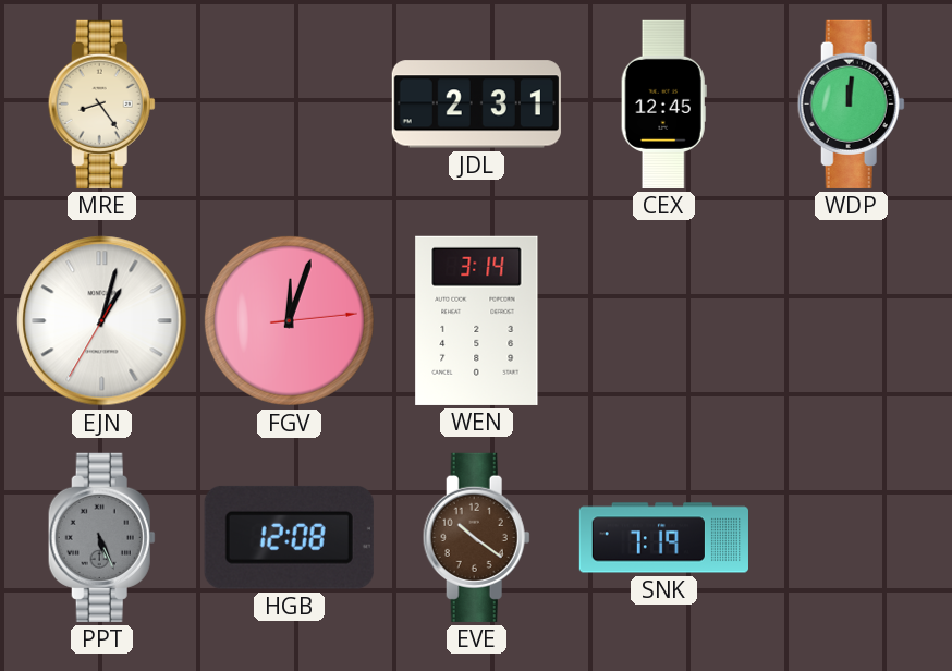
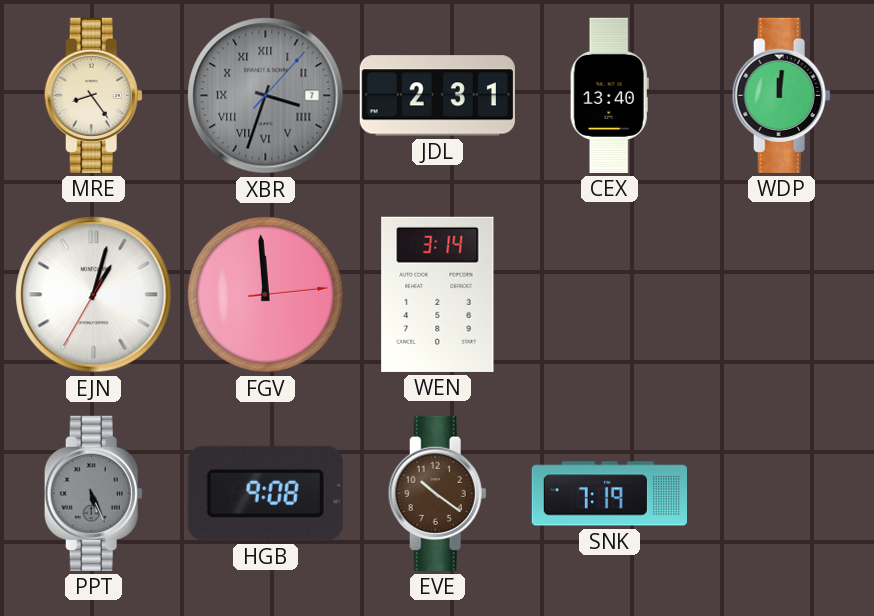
XBR: none -> 3:33
CEX: 12:45 -> 13:40
FGV: 12:03 -> 11:59
HGB: 12:08 -> 9:08
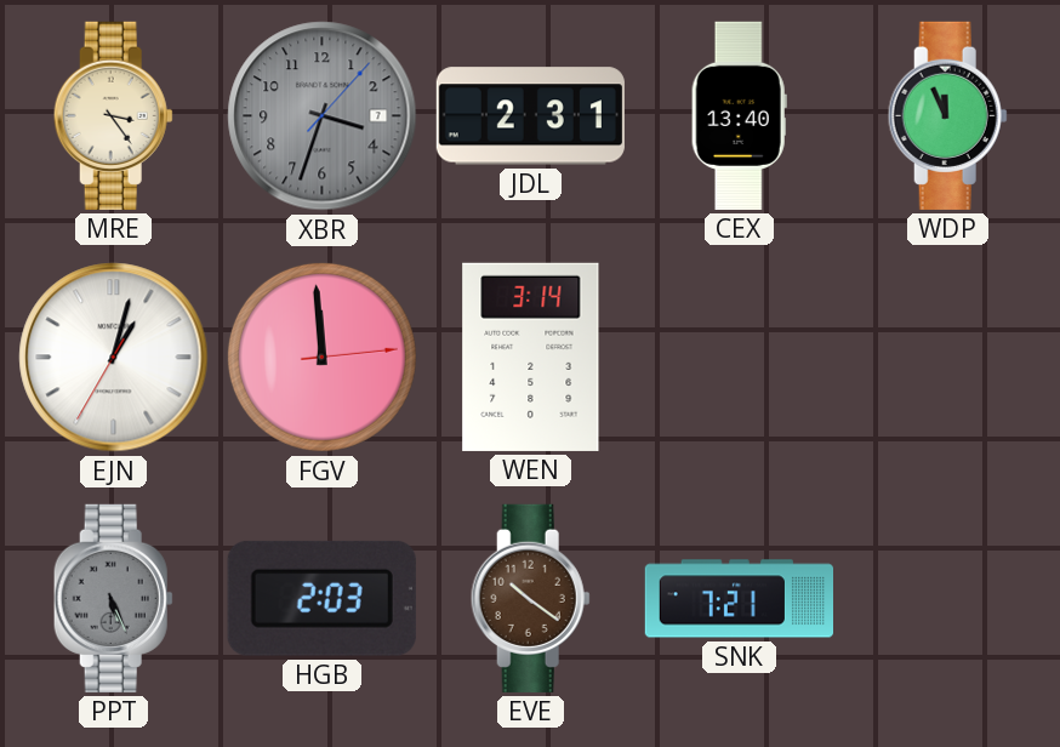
MRE: 8:24 -> 3:24
XBR numerals: Roman -> Arabic
WDP: 12:01 -> 11:56
HGB: 9:08 -> 2:03
SNK: 7:19 -> 7:21
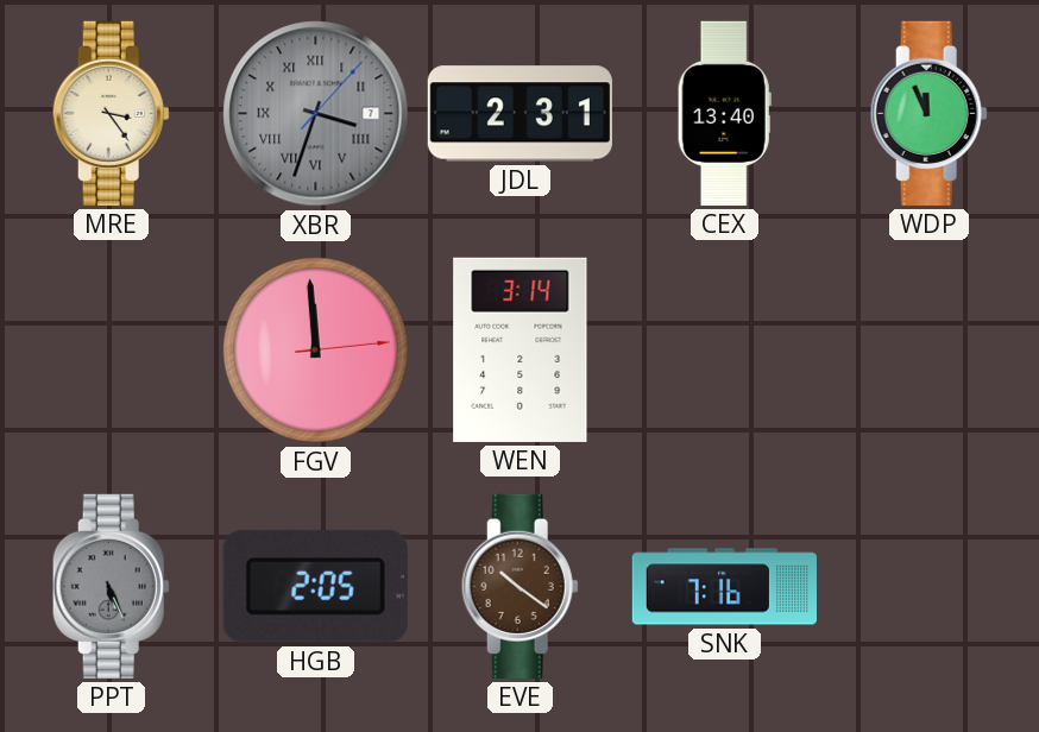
XBR numerals: Arabic -> Roman
EJN: 1:02 -> none
HGB: 2:03 -> 2:05
SNK: 7:21 -> 7:16
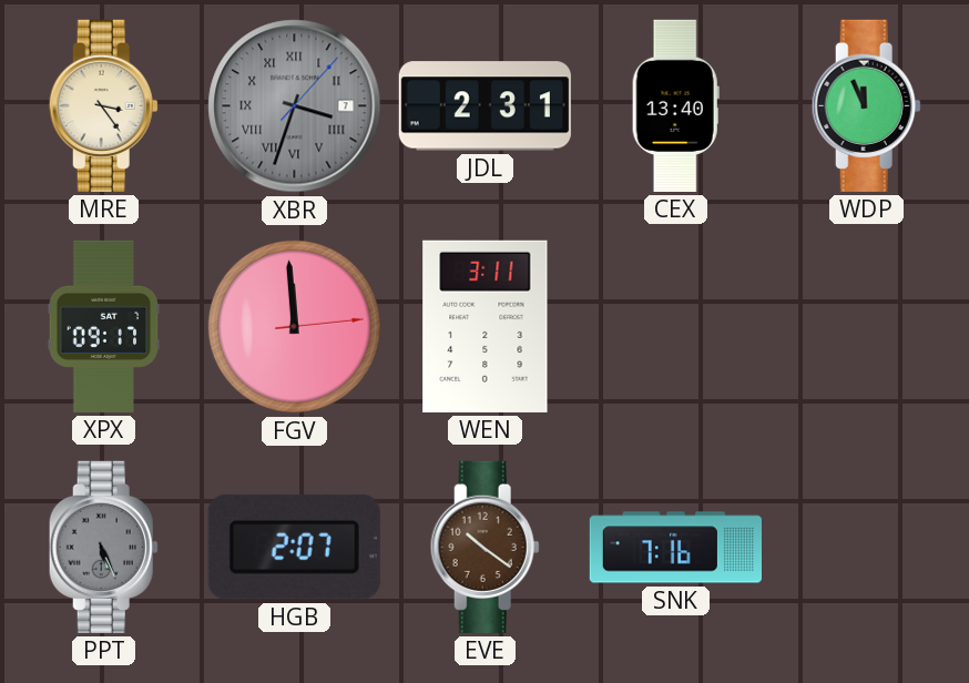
XPX: none -> 09:17
WEN: 3:14 -> 3:11
HGB: 2:05 -> 2:07
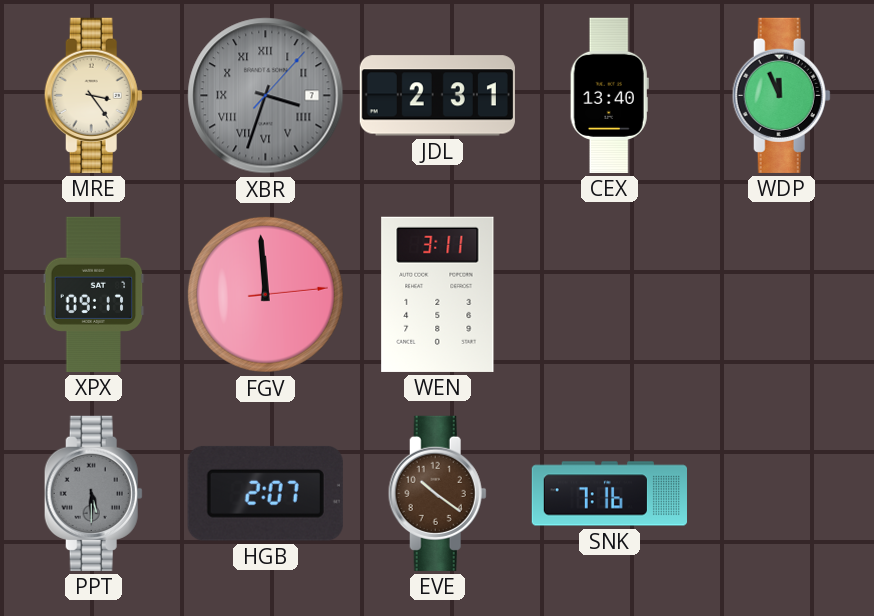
PPT: 5:26 -> 5:30
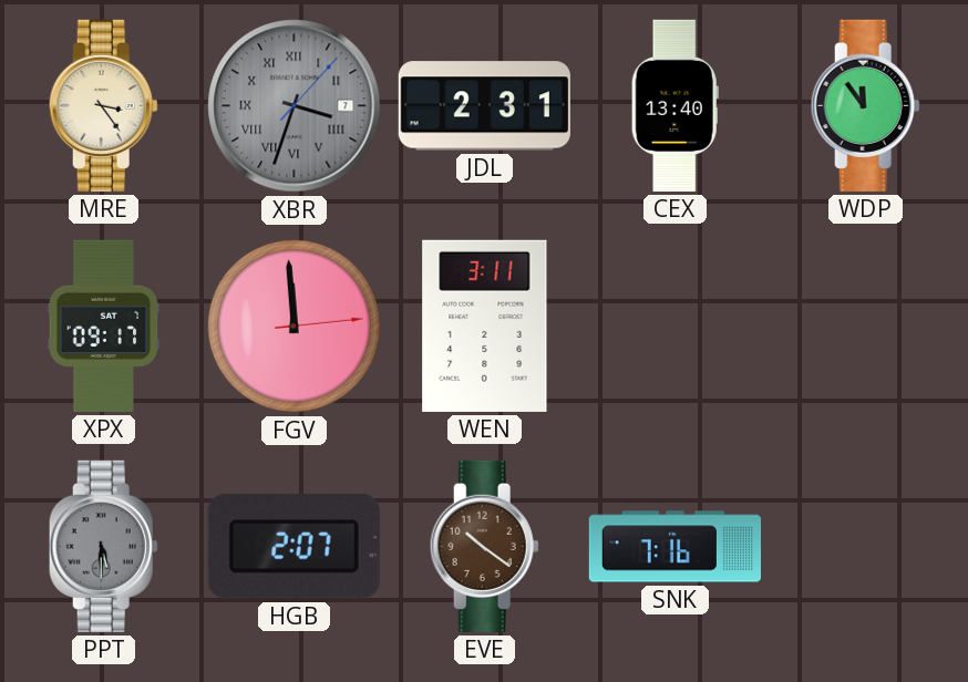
WDP: 11:56 -> 11:54
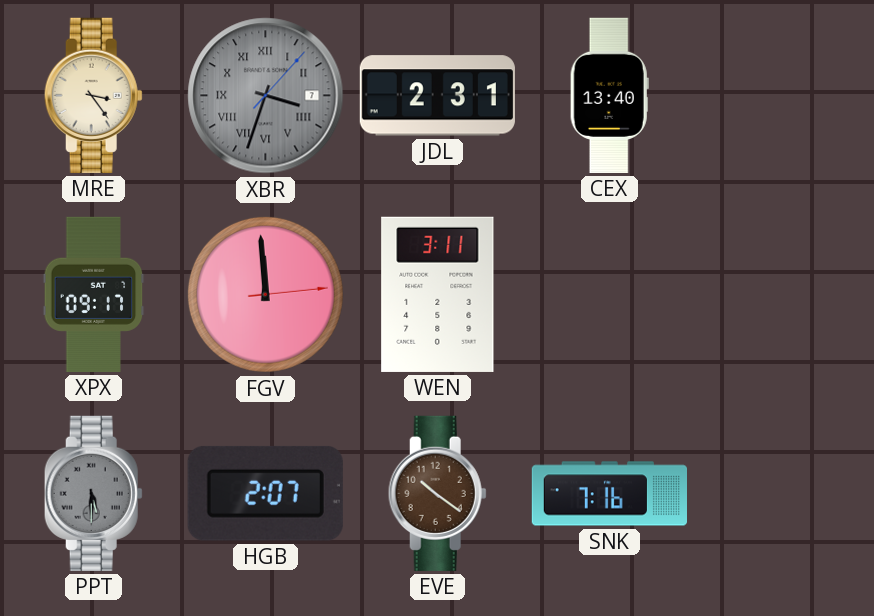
WDP: 11:54 -> none
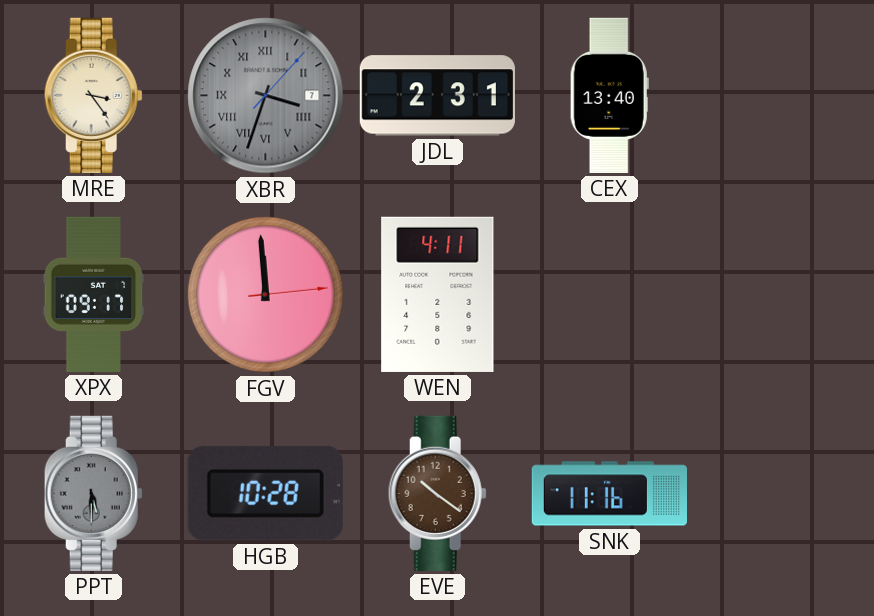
WEN: 3:11 -> 4:11
HGB: 2:07 -> 10:28
SNK: 7:16 -> 11:16
